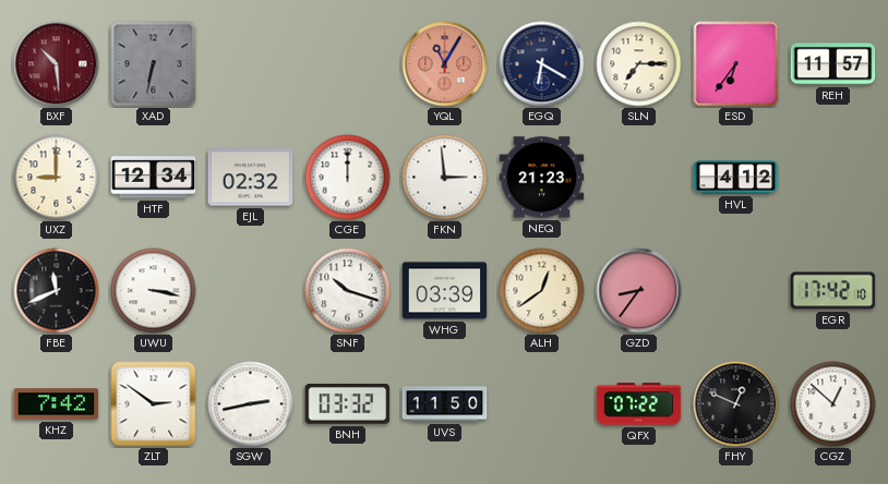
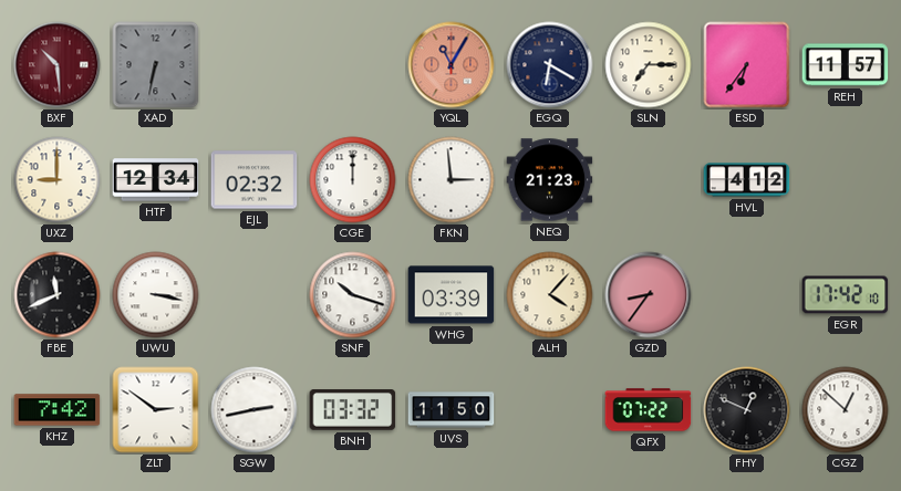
ALH: 12:39 -> 4:07
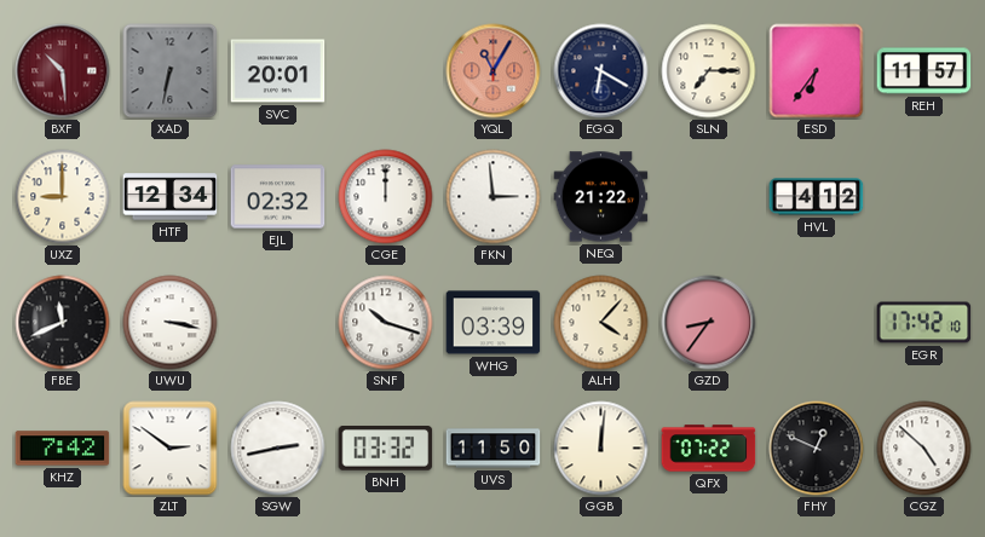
SVC: none -> 20:01
NEQ: 21:23 -> 21:22
GGB: none -> 12:01
CGZ: 12:52 -> 4:52
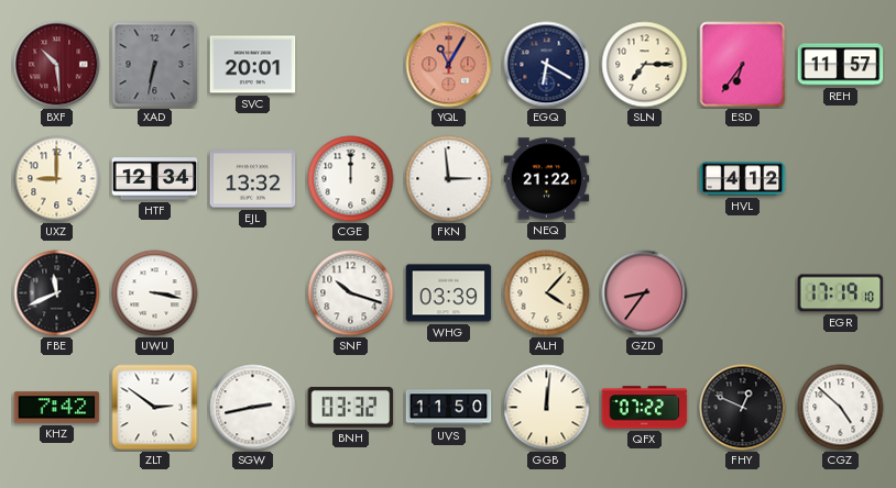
EJL: 02:32 -> 13:32
EGR: 17:42 -> 17:19
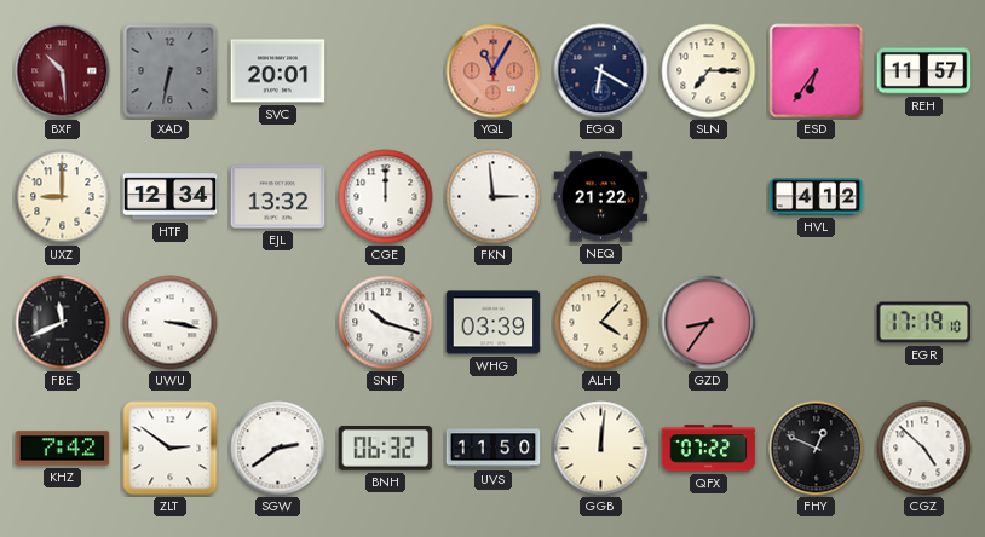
SGW: 2:43 -> 2:39
BNH: 03:32 -> 06:32
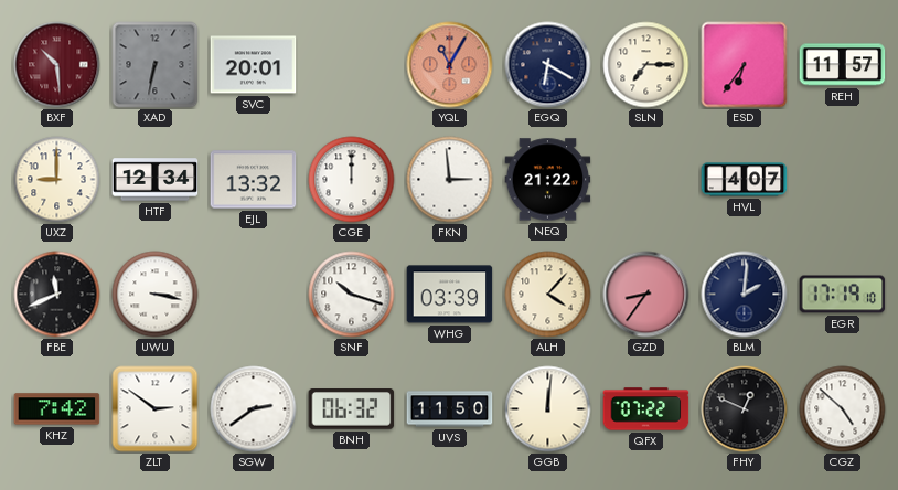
HVL: 4:12 -> 4:07
BLM: none -> 2:01
